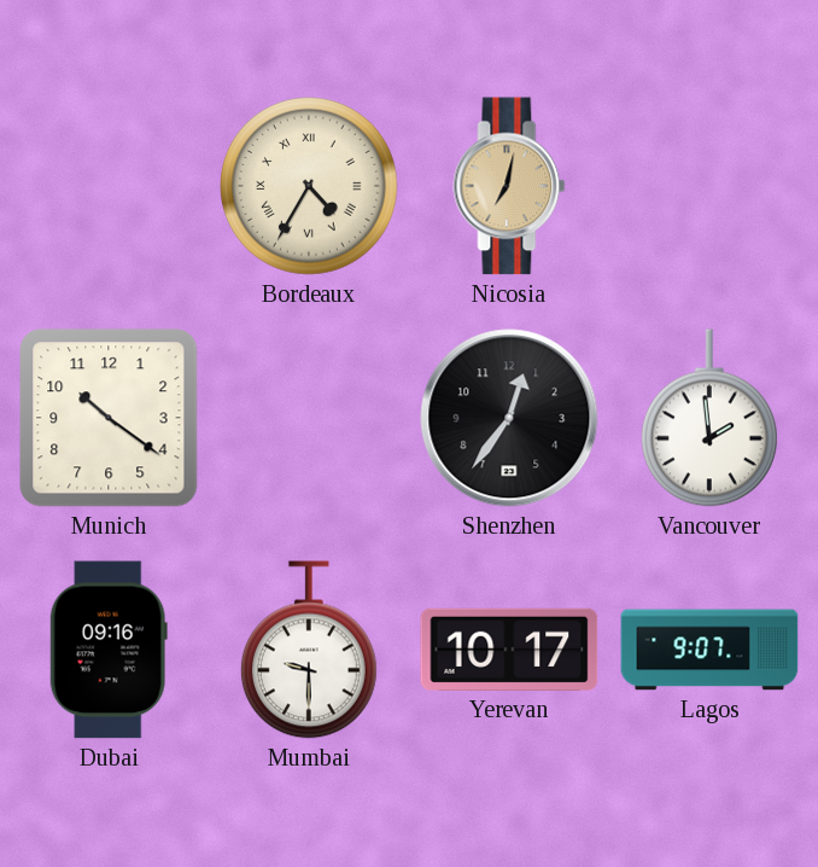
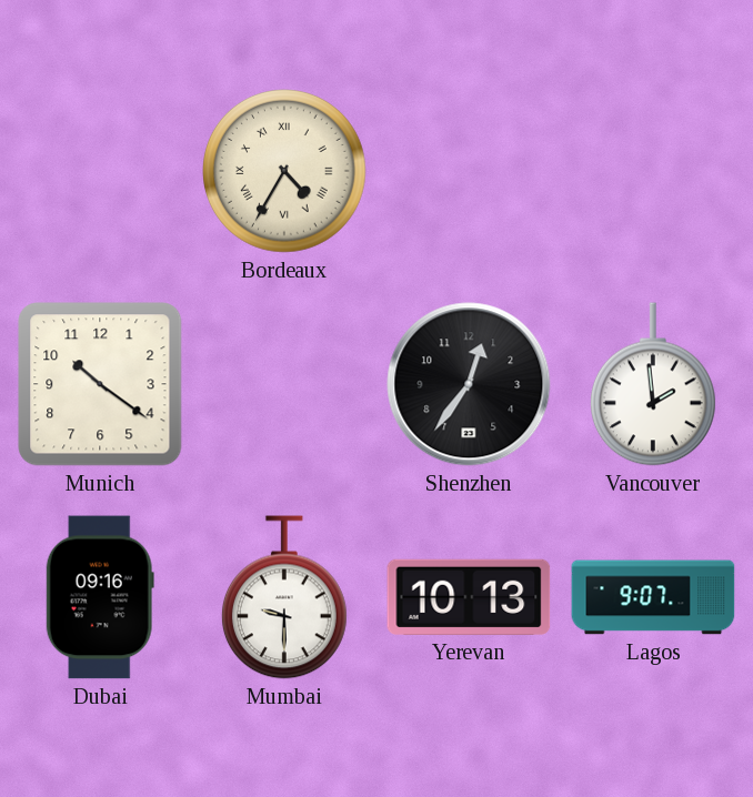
Nicosia: 7:02 -> none
Yerevan: 10:17 -> 10:13
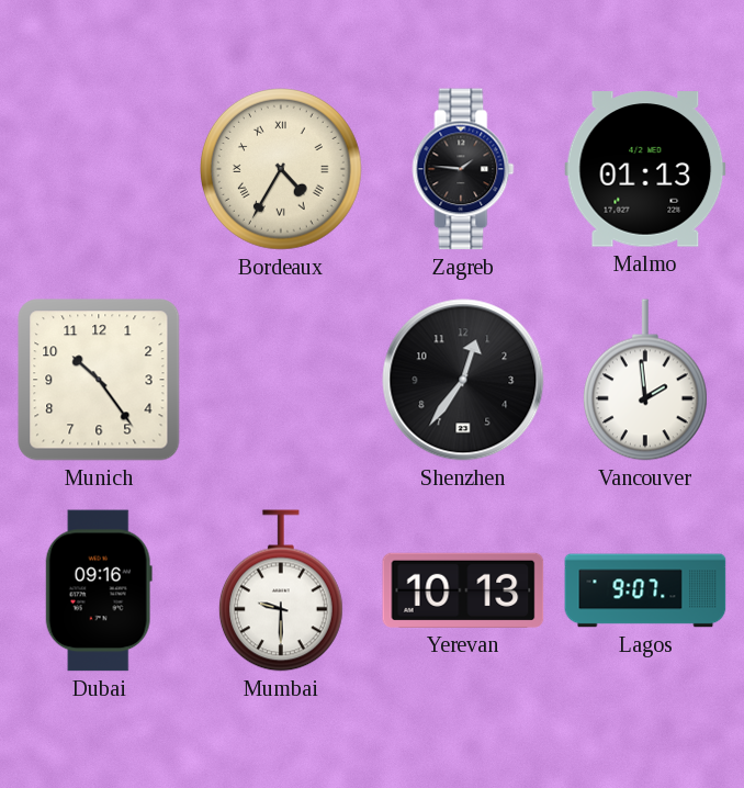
Zagreb: none -> 1:46
Malmo: none -> 01:13
Munich: 10:21 -> 10:24
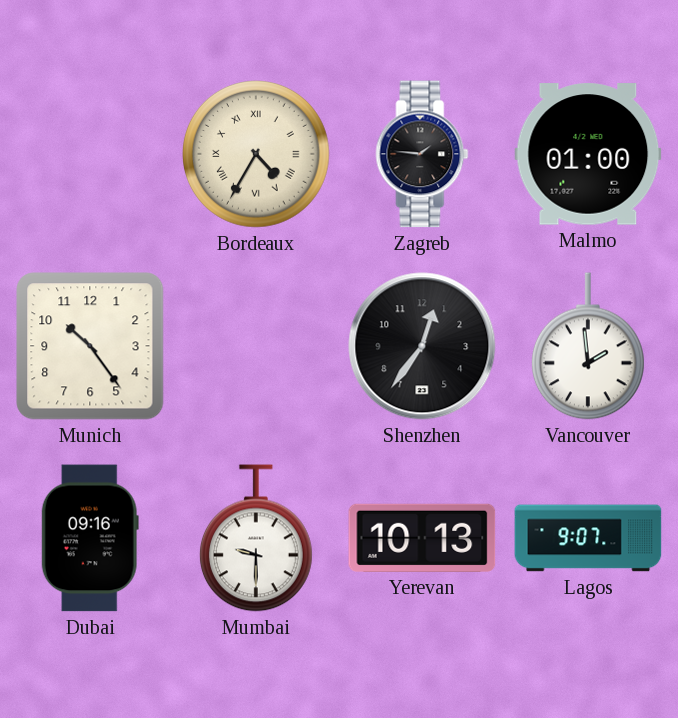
Malmo: 01:13 -> 01:00
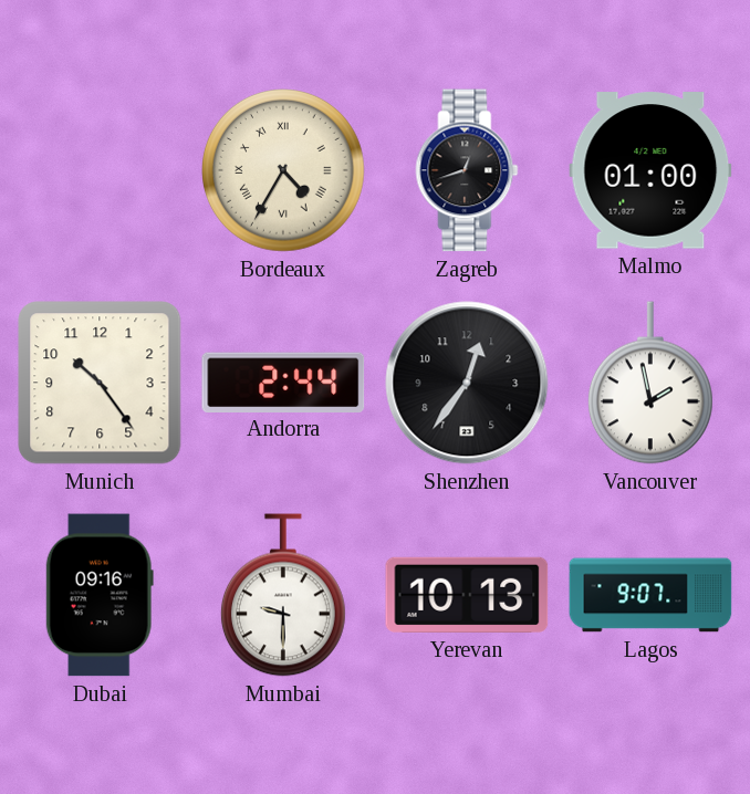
Zagreb: 1:46 -> 12:42
Andorra: none -> 2:44
Vancouver: 1:59 -> 1:58
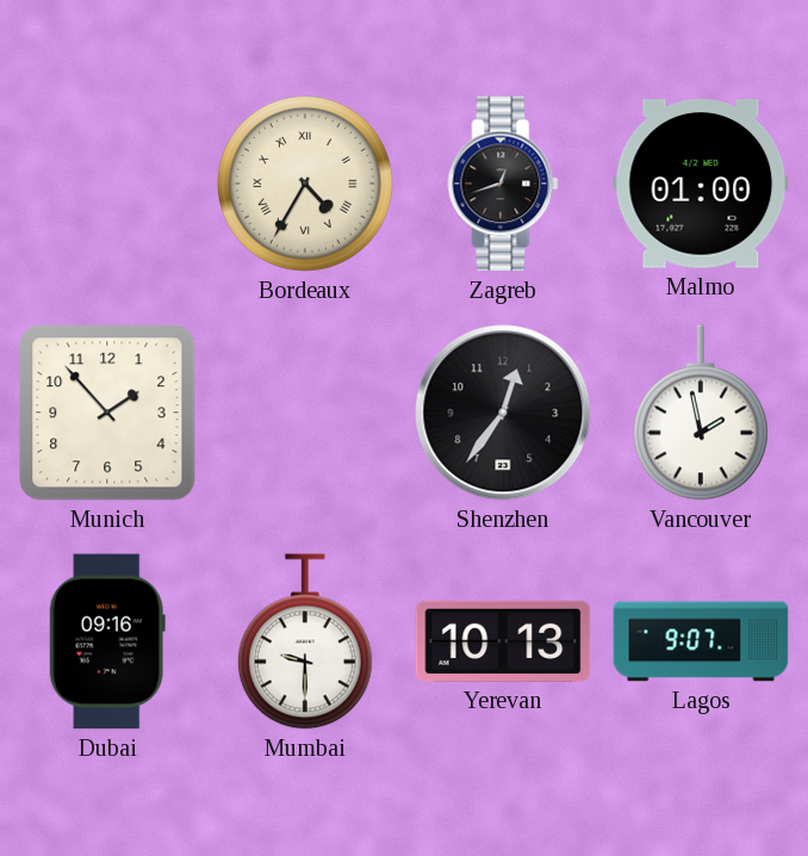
Munich: 10:24 -> 1:53
Andorra: 2:44 -> none
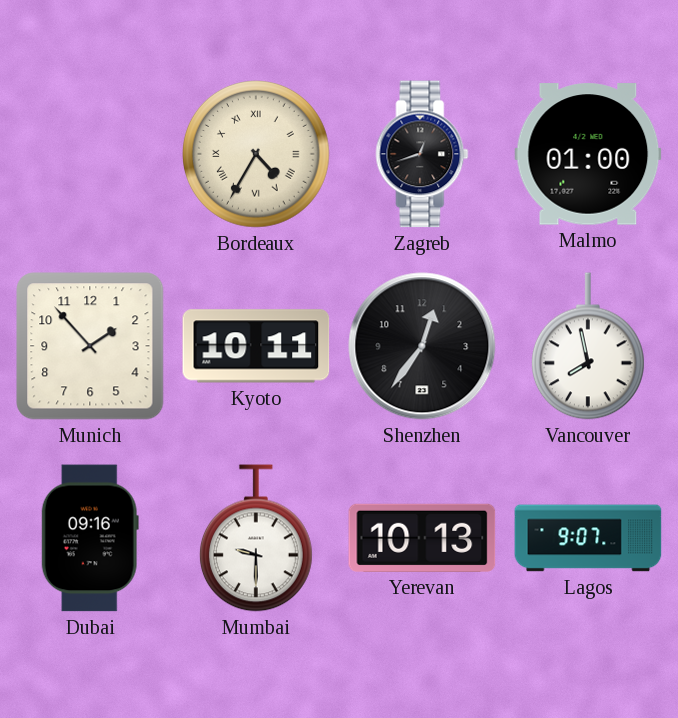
Kyoto: none -> 10:11
Vancouver: 1:58 -> 7:58
